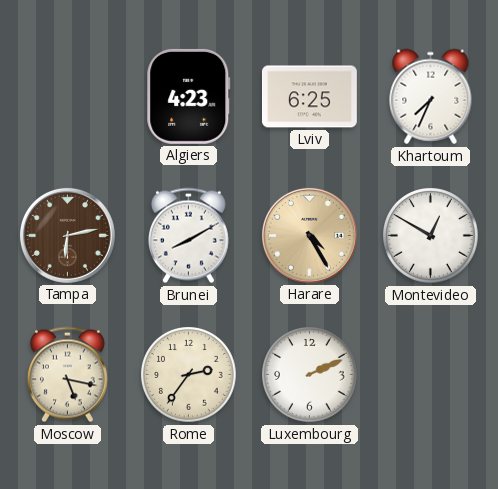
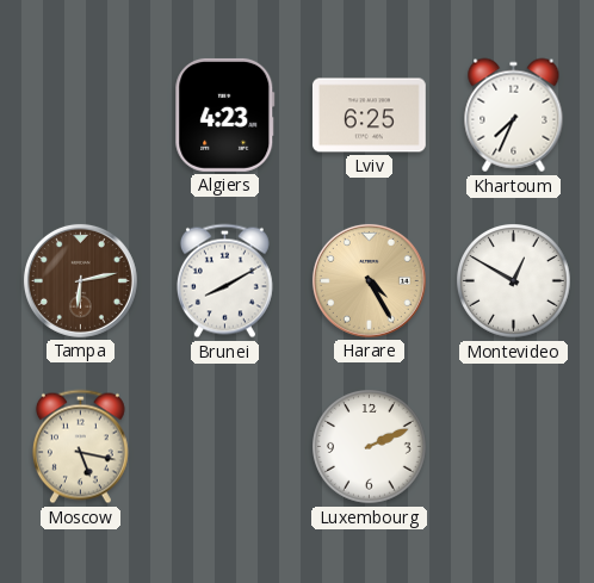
Rome: 2:36 -> none
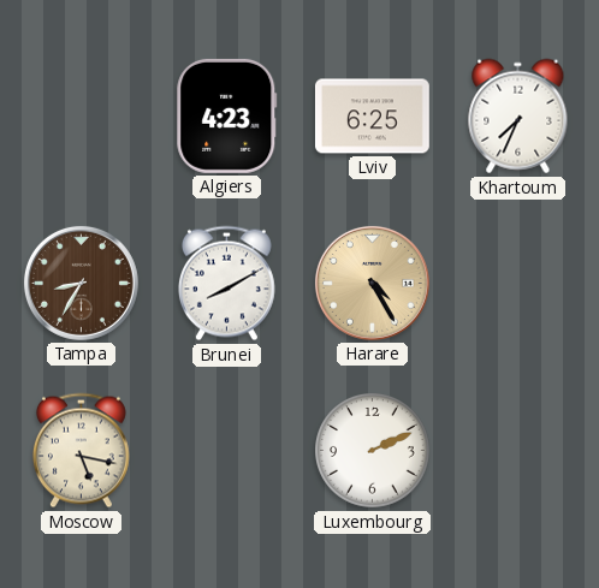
Tampa: 6:13 -> 8:35
Montevideo: 12:50 -> none
